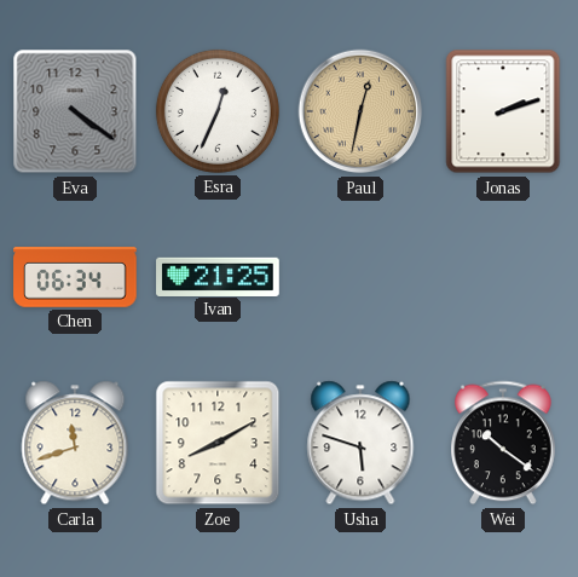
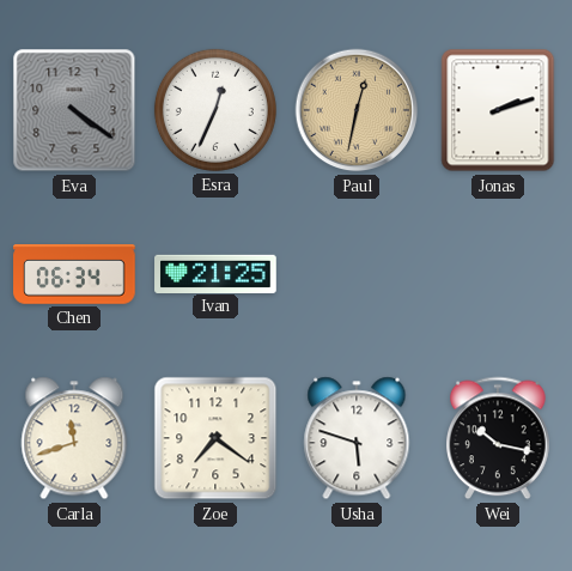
Zoe: 8:10 -> 7:21
Wei: 10:21 -> 10:17
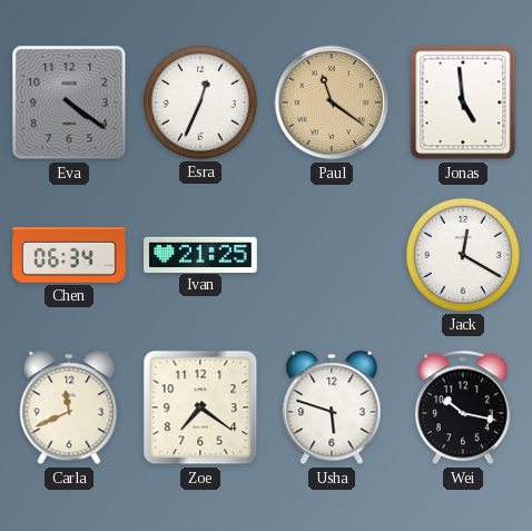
Paul: 12:32 -> 11:21
Jonas: 2:12 -> 4:59
Jack: none -> 12:20
Carla: 11:42 -> 11:41
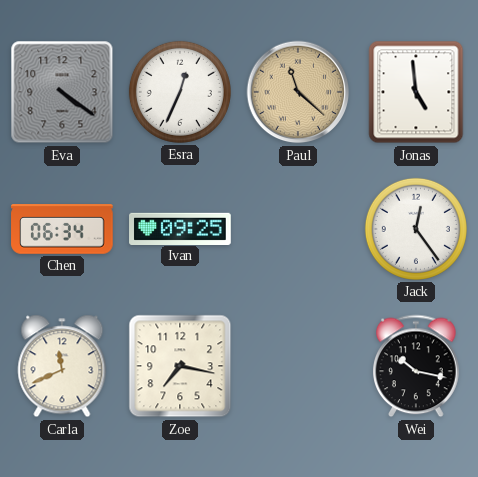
Paul: 11:21 -> 11:22
Ivan: 21:25 -> 09:25
Jack: 12:20 -> 12:24
Zoe: 7:21 -> 7:17
Usha: 5:48 -> none
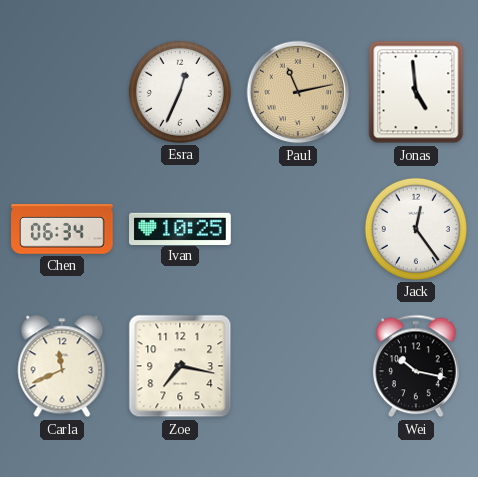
Eva: 4:21 -> none
Paul: 11:22 -> 11:13
Ivan: 09:25 -> 10:25
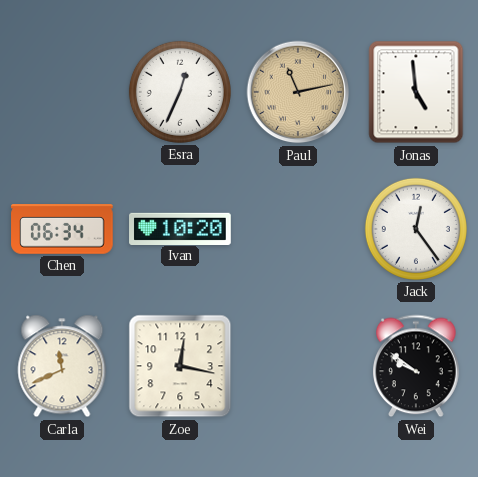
Ivan: 10:25 -> 10:20
Zoe: 7:17 -> 12:17
Wei: 10:17 -> 9:51
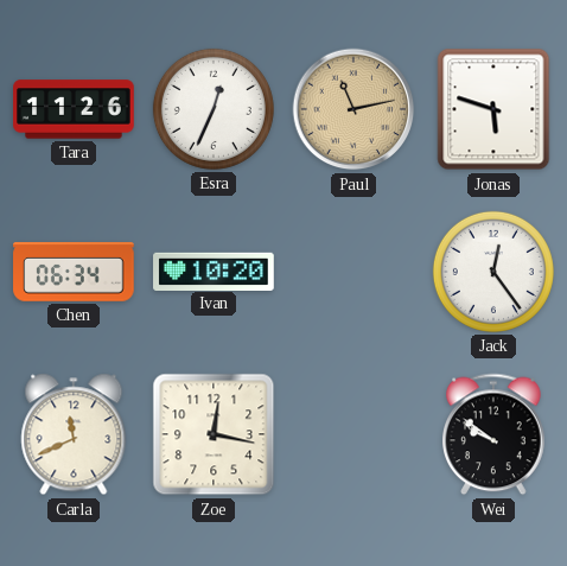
Tara: none -> 11:26
Jonas: 4:59 -> 5:48
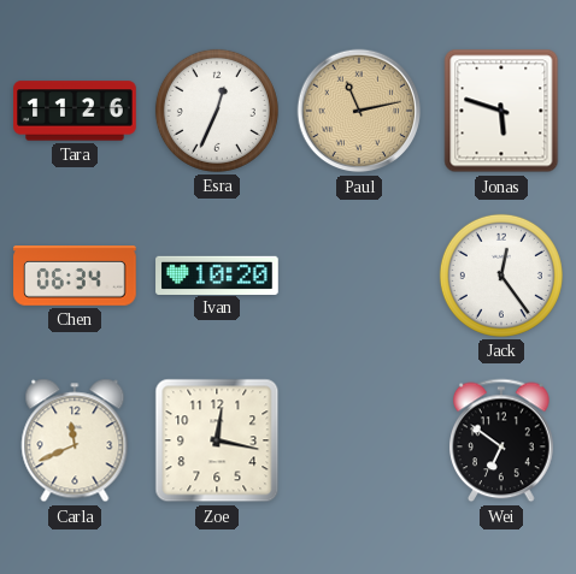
Wei: 9:51 -> 6:51
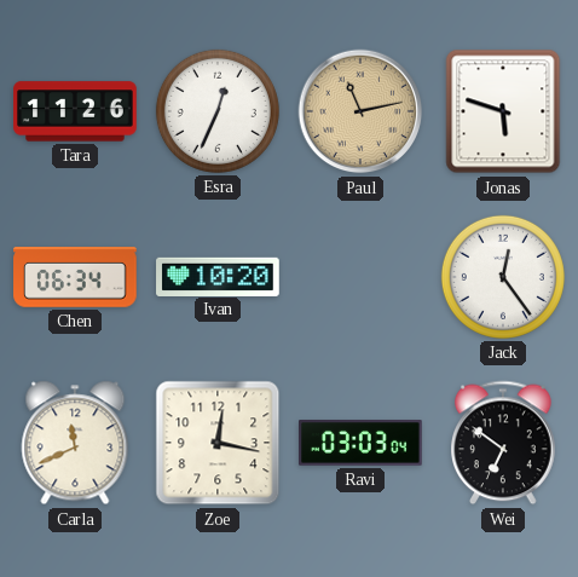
Ravi: none -> 03:03
